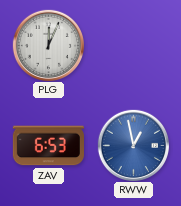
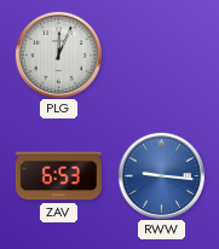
RWW: 12:58 -> 9:16
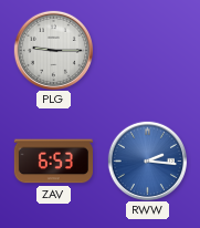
PLG: 12:04 -> 9:15
RWW: 9:16 -> 2:16
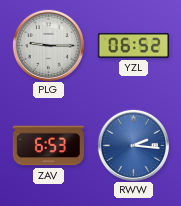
YZL: none -> 06:52
